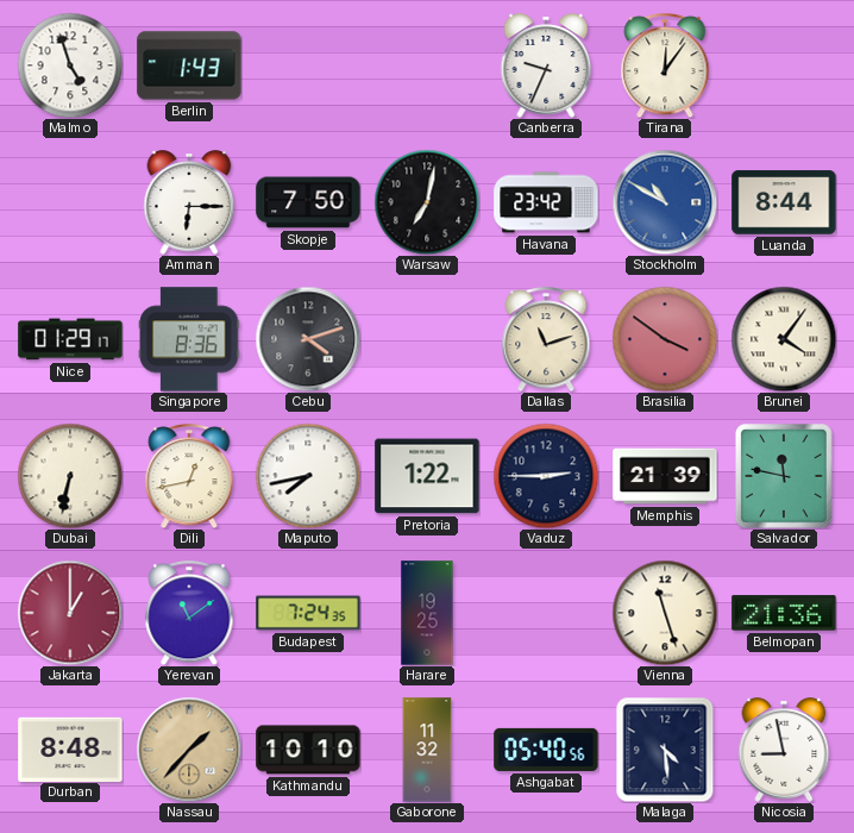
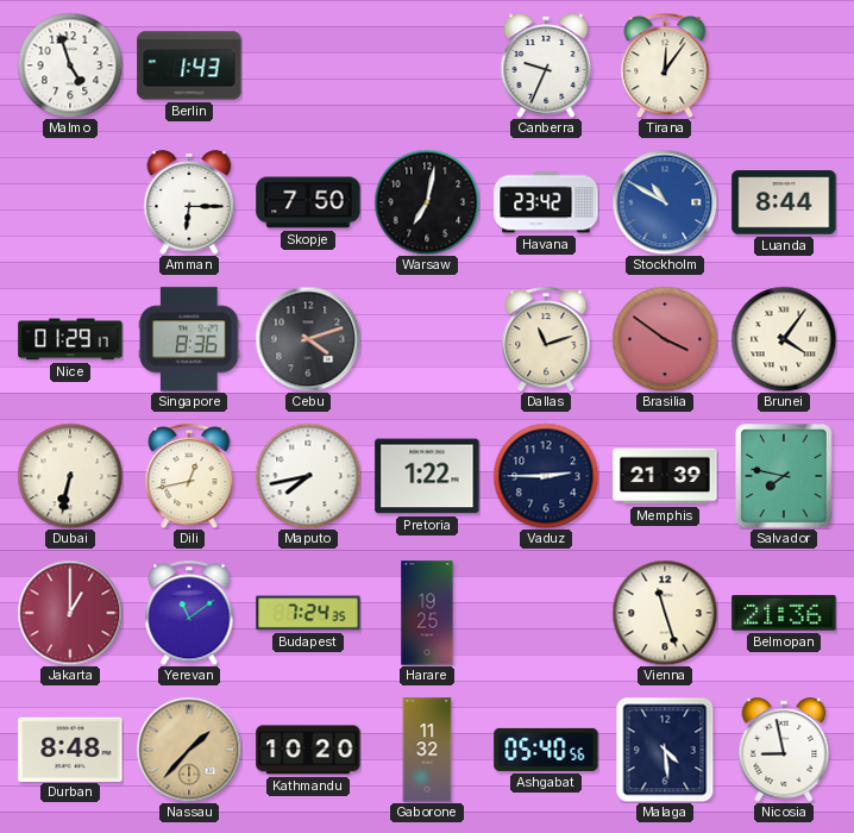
Salvador: 11:47 -> 7:47
Kathmandu: 10:10 -> 10:20
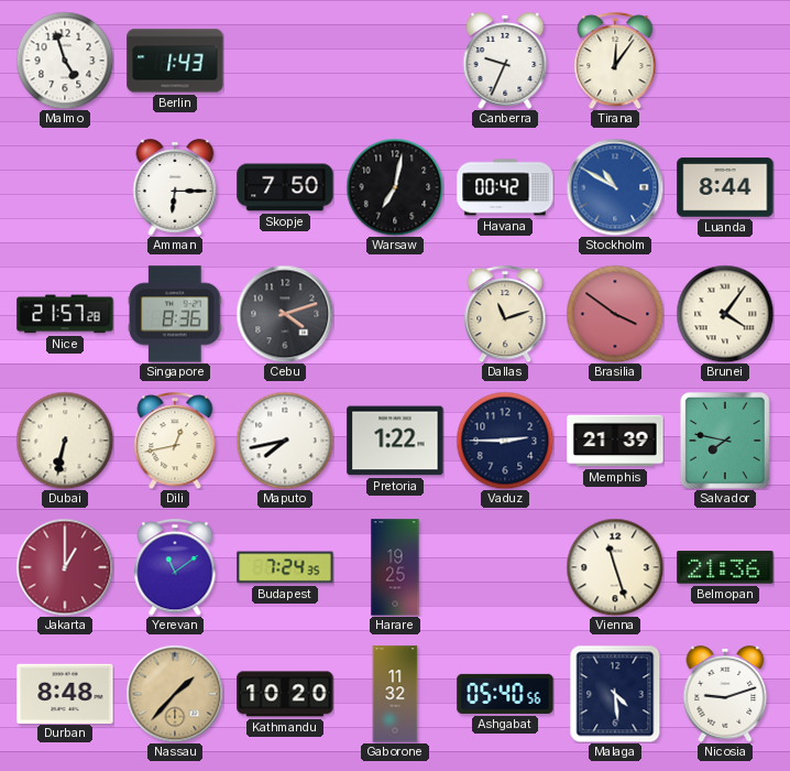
Havana: 23:42 -> 00:42
Nice: 01:29 -> 21:57
Nicosia: 8:58 -> 9:12
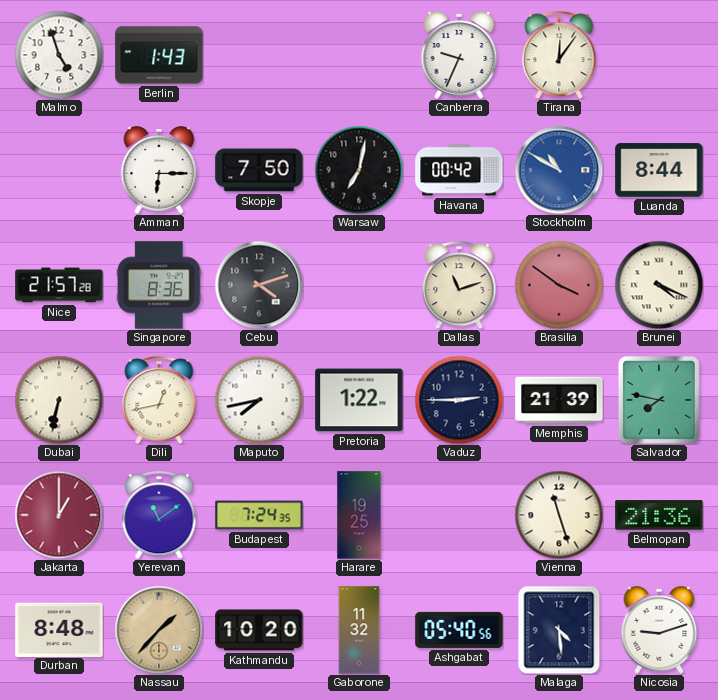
Brunei: 4:06 -> 4:19
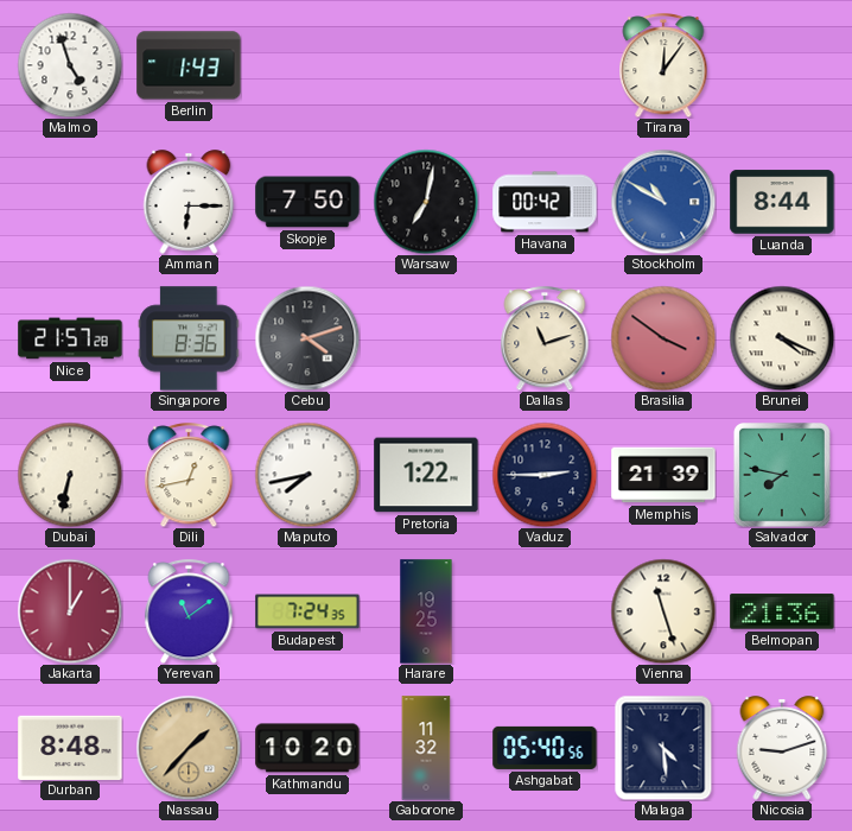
Canberra: 9:34 -> none
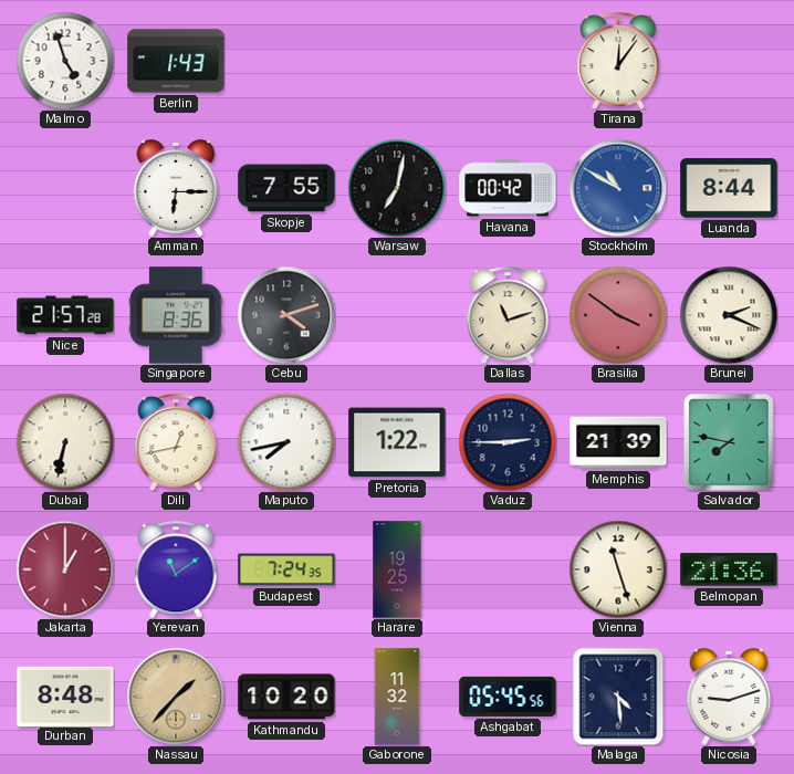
Skopje: 7:50 -> 7:55
Brunei: 4:19 -> 2:19
Ashgabat: 05:40 -> 05:45
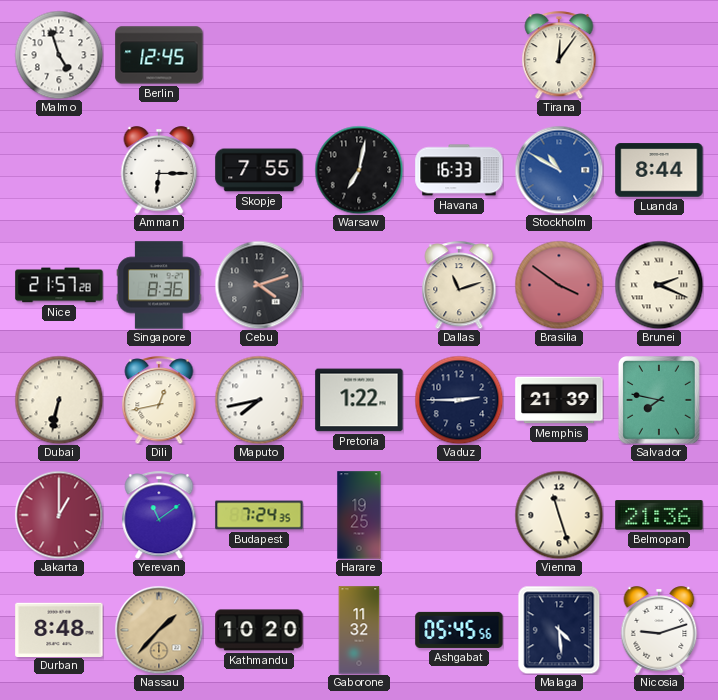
Berlin: 1:43 -> 12:45
Havana: 00:42 -> 16:33
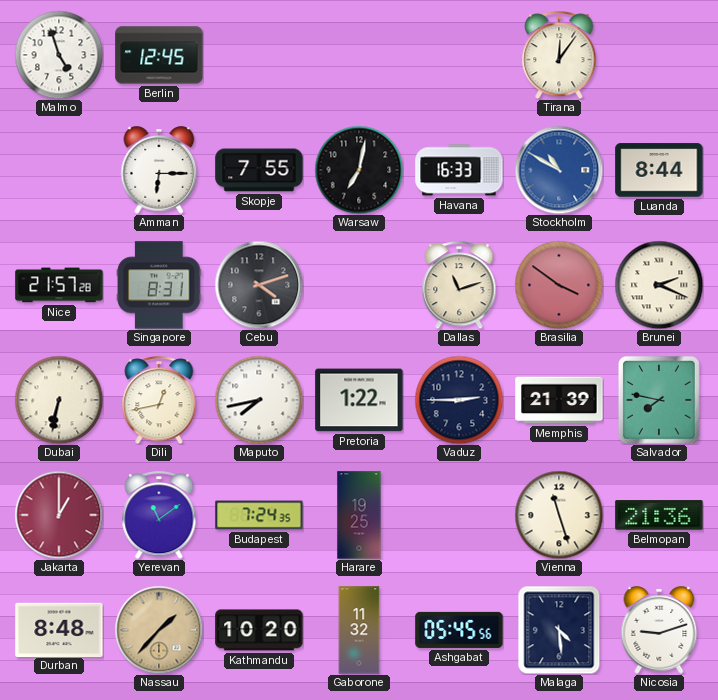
Singapore: 8:36 -> 8:31
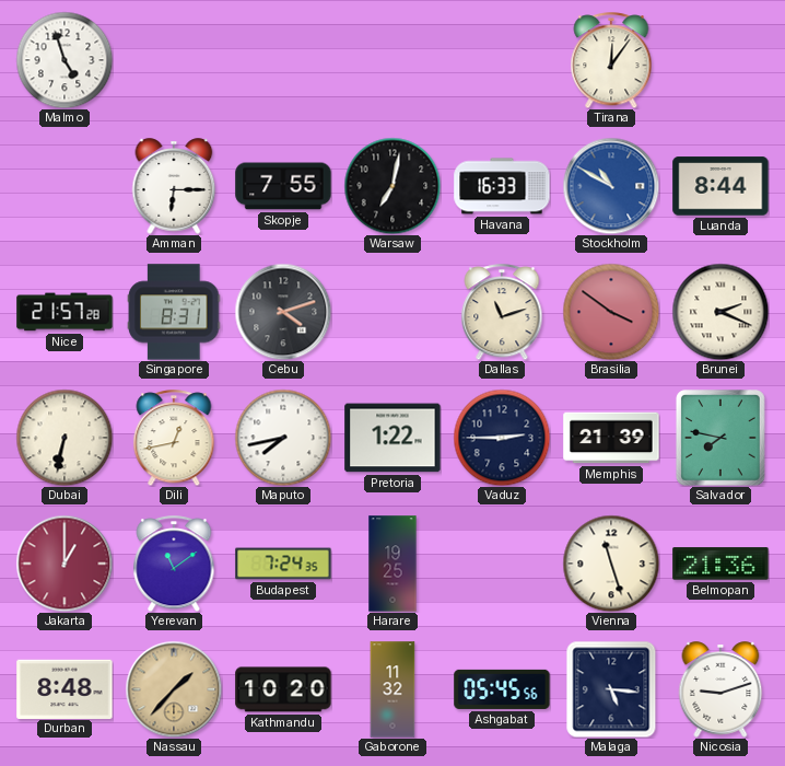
Berlin: 12:45 -> none
Malaga: 4:29 -> 5:16
